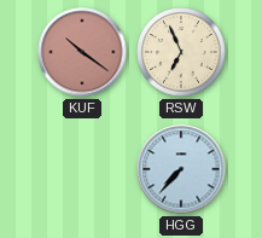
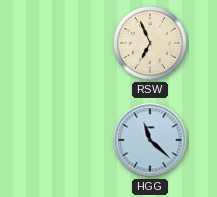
KUF: 10:21 -> none
HGG: 7:37 -> 11:22
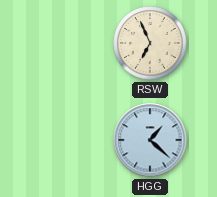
HGG: 11:22 -> 1:22
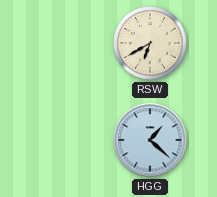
RSW: 6:56 -> 6:40
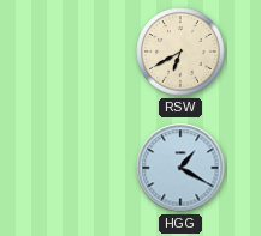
HGG: 1:22 -> 1:20
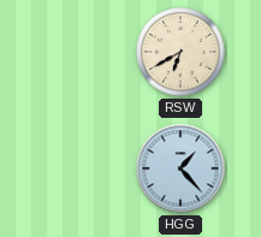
HGG: 1:20 -> 1:23
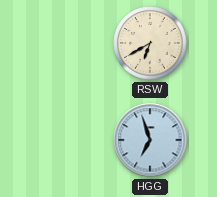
HGG: 1:23 -> 6:57
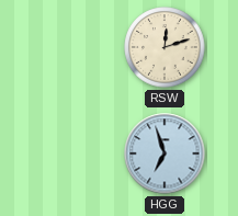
RSW: 6:40 -> 12:12
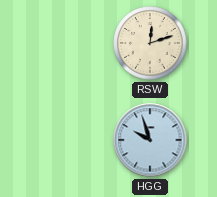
HGG: 6:57 -> 9:57
